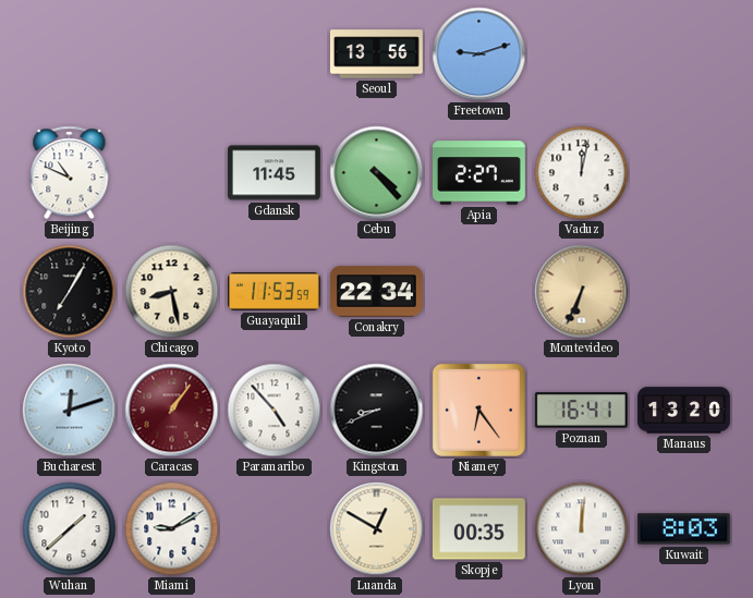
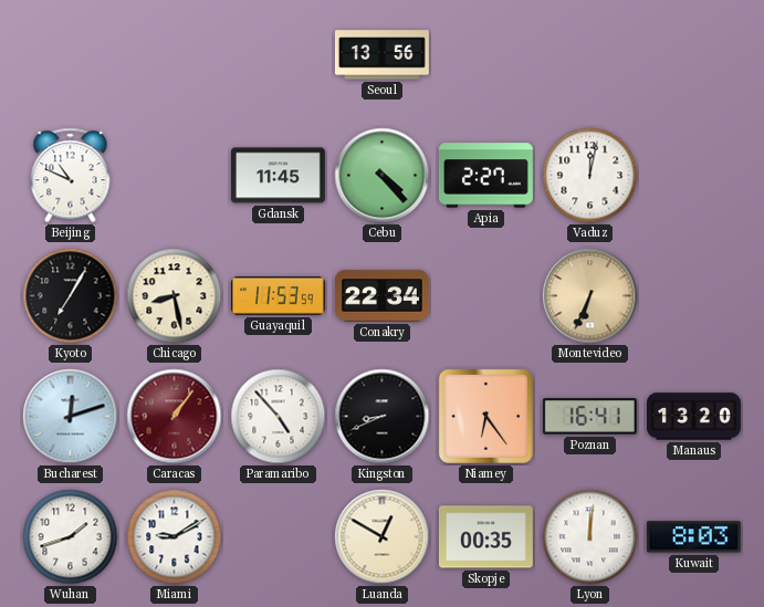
Freetown: 9:12 -> none
Wuhan: 1:38 -> 1:42
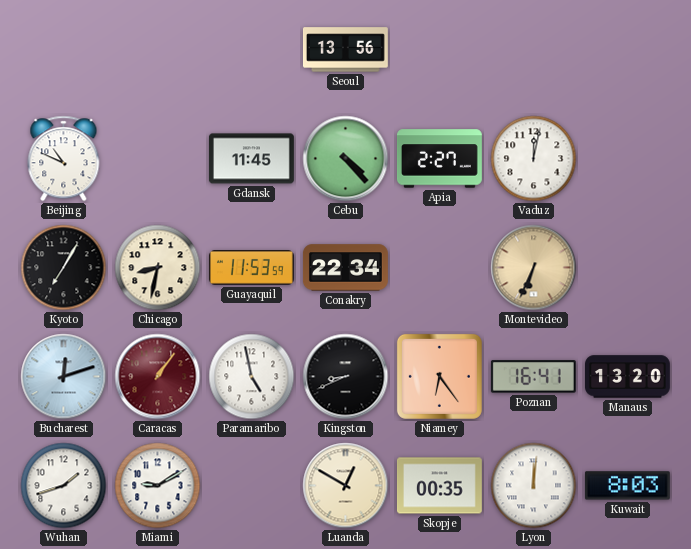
Chicago: 8:28 -> 8:32
Paramaribo: 4:53 -> 4:58
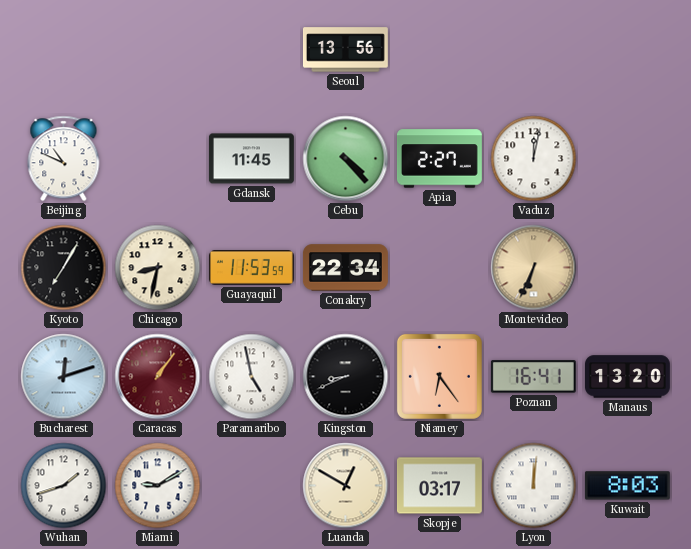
Skopje: 00:35 -> 03:17
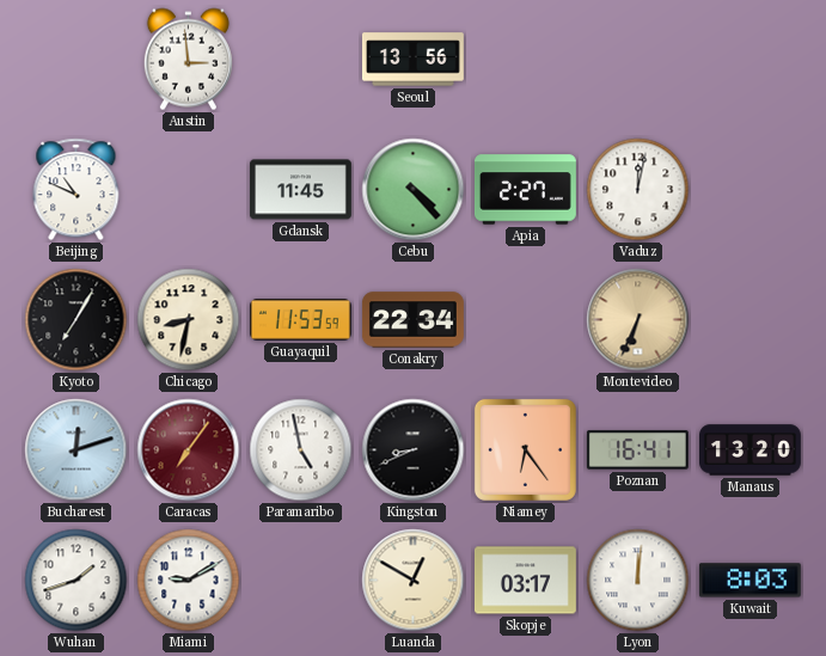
Austin: none -> 2:59
Caracas: 1:06 -> 7:06
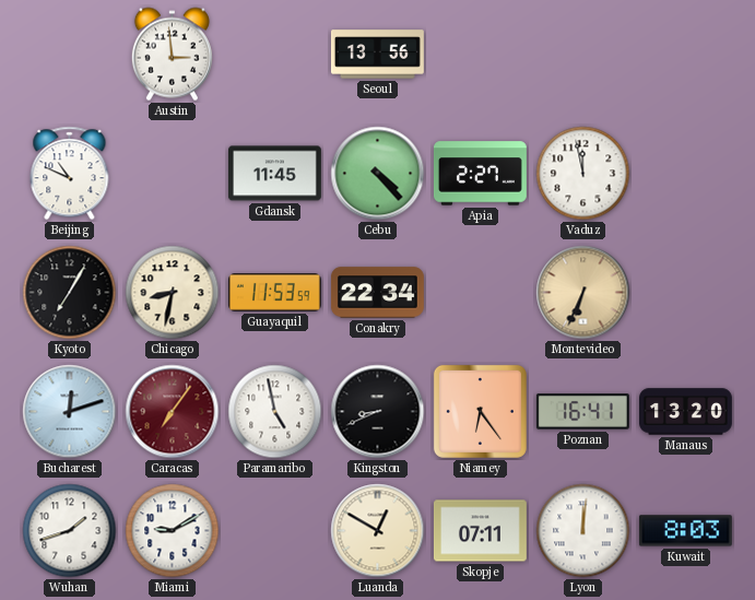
Vaduz: 12:02 -> 11:58
Skopje: 03:17 -> 07:11
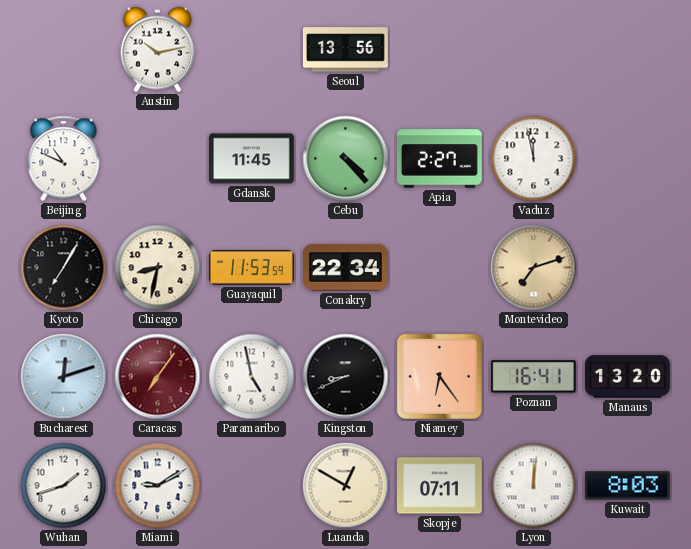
Austin: 2:59 -> 10:13
Montevideo: 6:34 -> 7:12
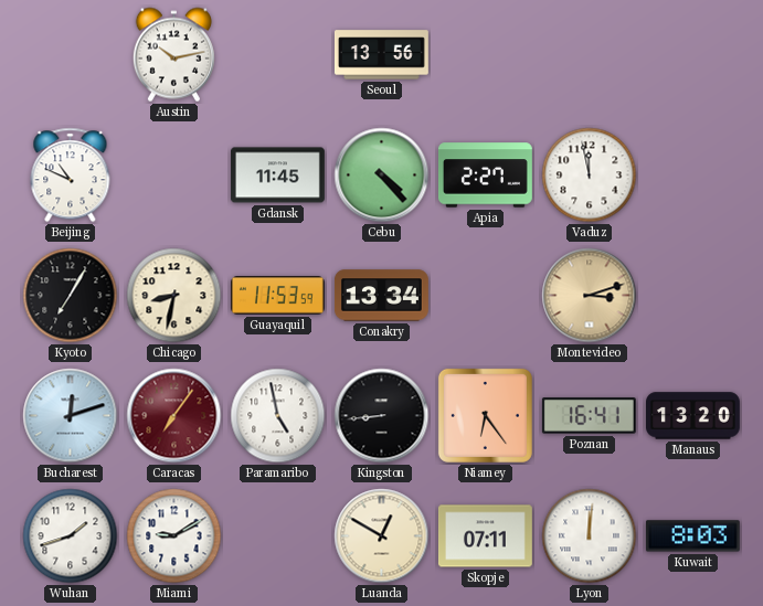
Conakry: 22:34 -> 13:34
Montevideo: 7:12 -> 3:12
Kingston: 8:41 -> 8:44
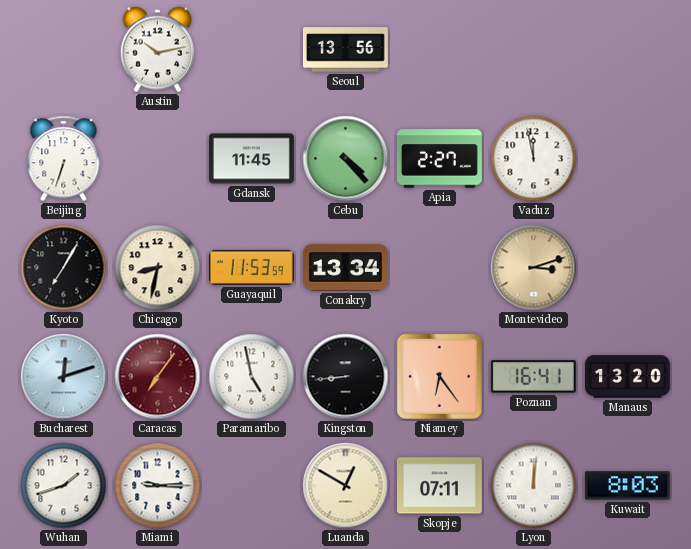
Beijing: 10:49 -> 6:33
Miami: 9:10 -> 9:15
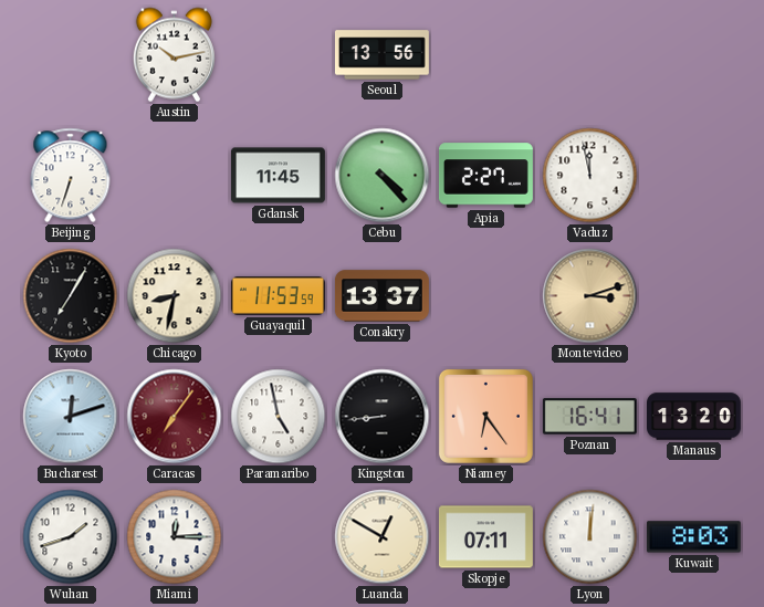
Conakry: 13:34 -> 13:37
Miami: 9:15 -> 12:15
